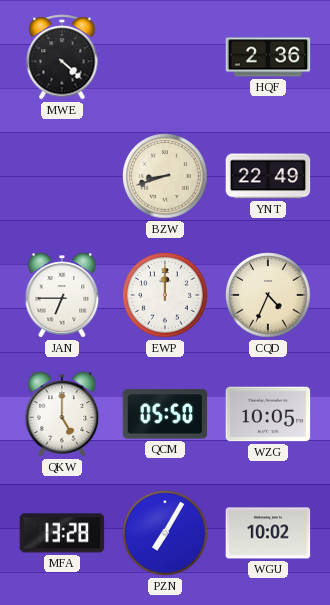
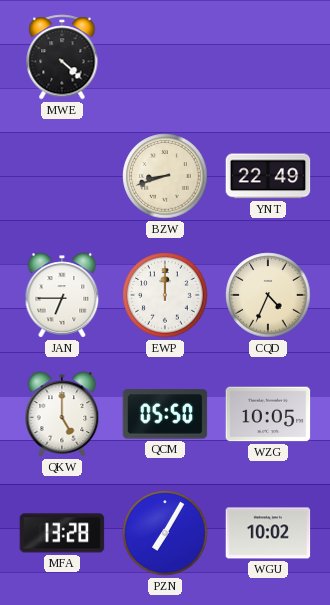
HQF: 2:36 -> none
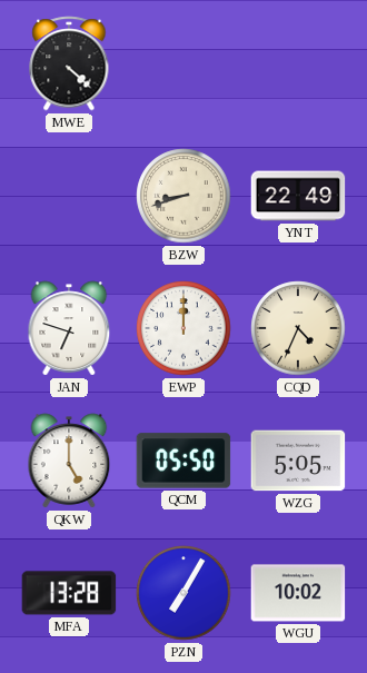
JAN: 6:45 -> 6:48
WZG: 10:05 -> 5:05
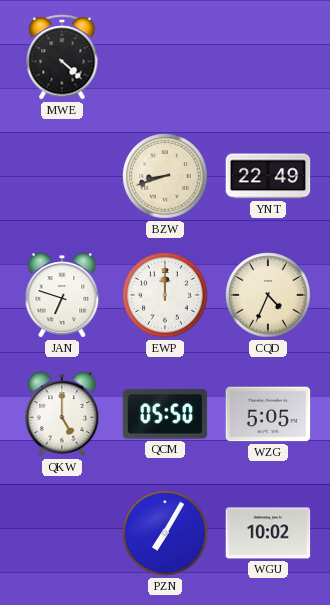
MFA: 13:28 -> none
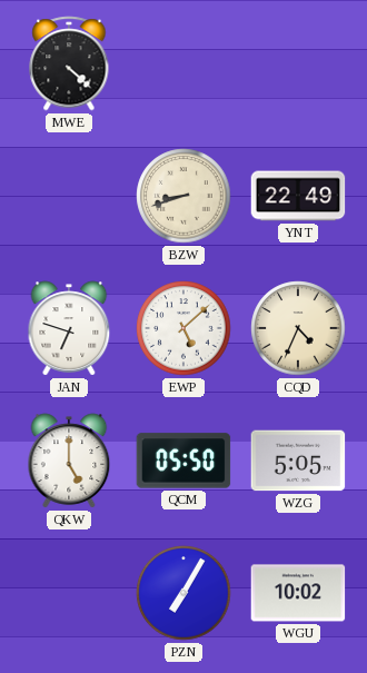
EWP: 12:00 -> 5:08
